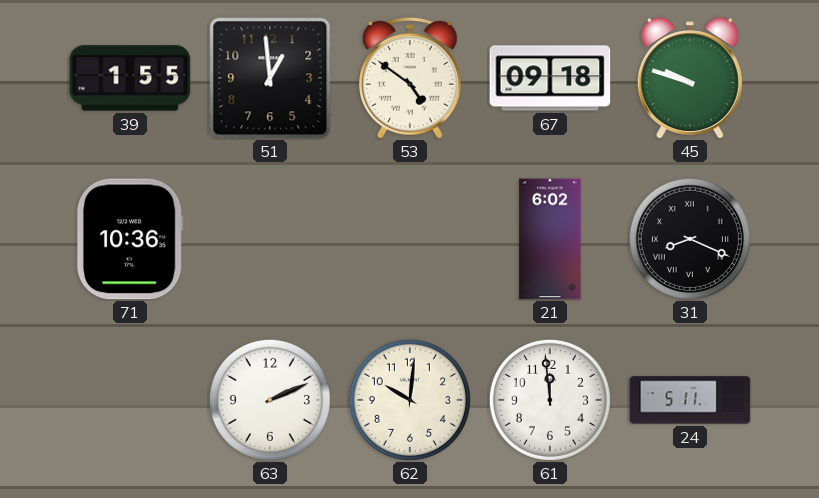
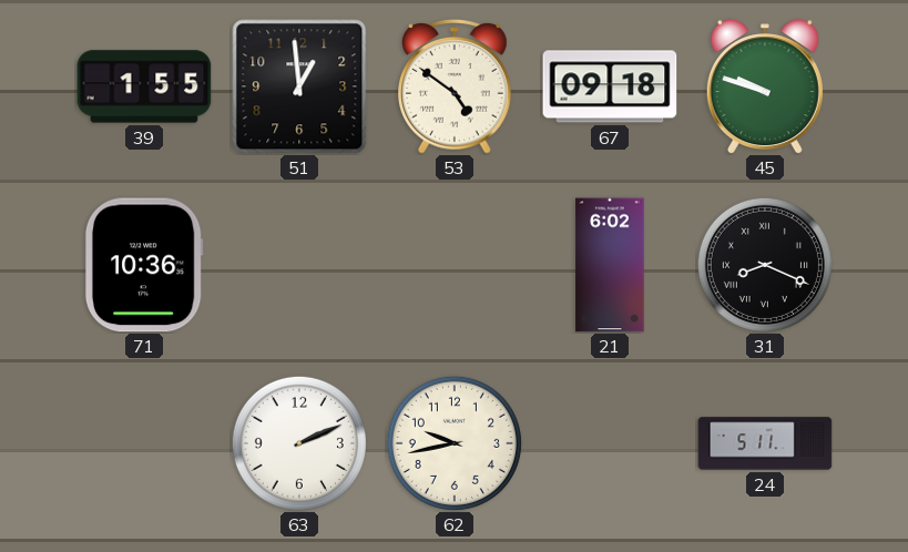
62: 10:01 -> 9:43
61: 11:59 -> none
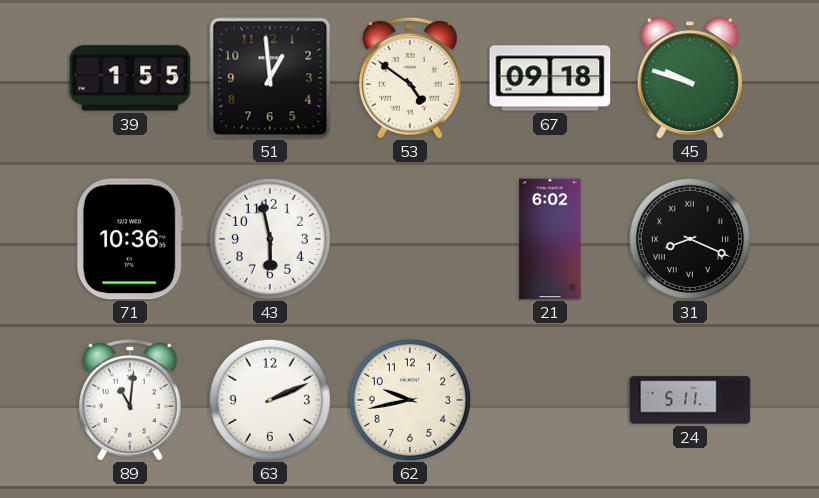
43: none -> 5:58
89: none -> 11:01
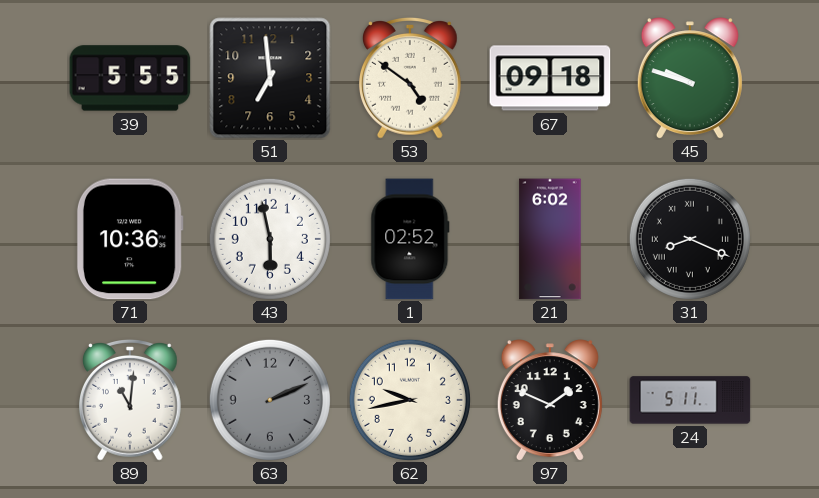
39: 1:55 -> 5:55
51: 12:59 -> 6:59
1: none -> 02:52
63 dial: white -> grey
97: none -> 1:49
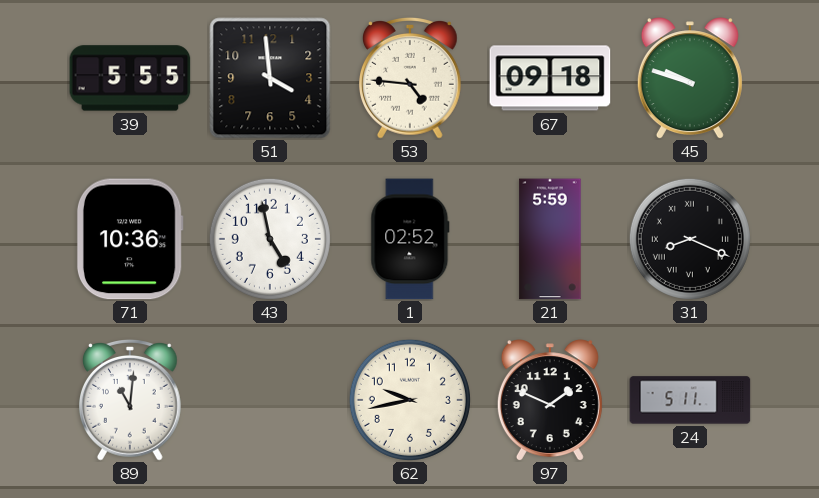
51: 6:59 -> 3:59
53: 4:51 -> 4:46
43: 5:58 -> 4:58
21: 6:02 -> 5:59
63: 2:11 -> none
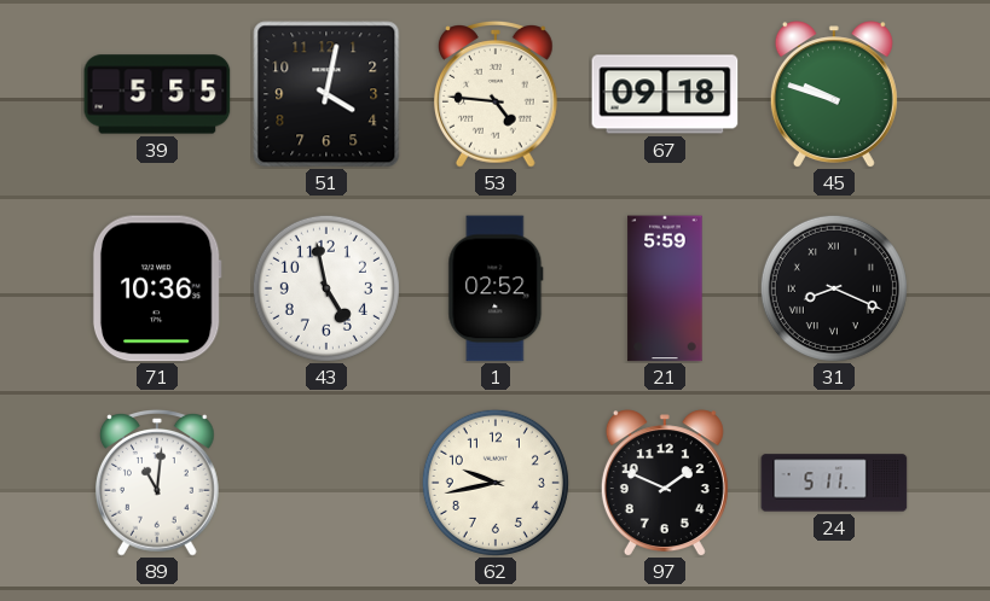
51: 3:59 -> 4:02
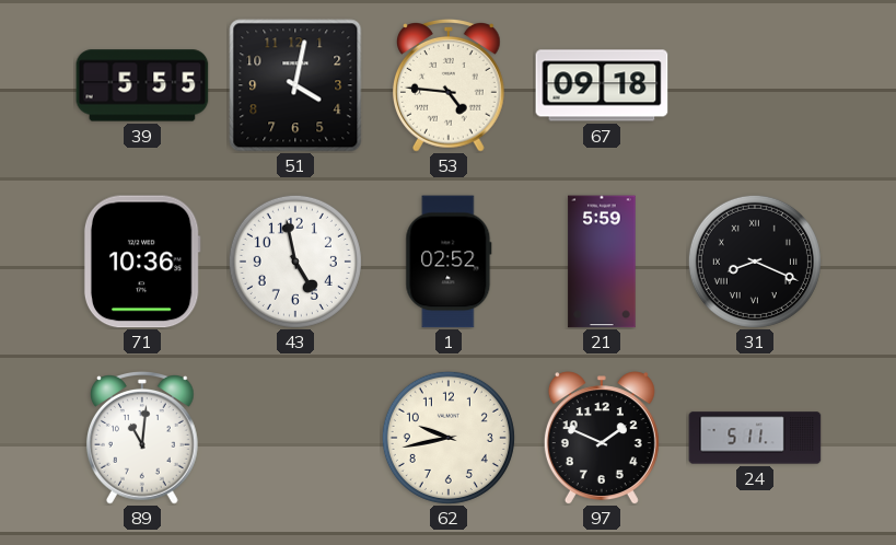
45: 9:48 -> none
